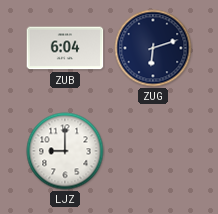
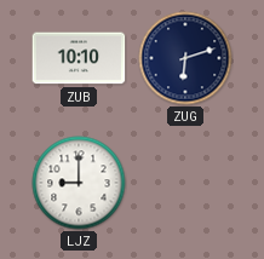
ZUB: 6:04 -> 10:10
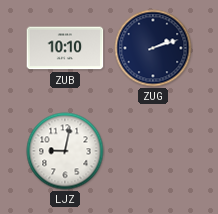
ZUG: 6:12 -> 2:12
LJZ: 9:00 -> 9:02
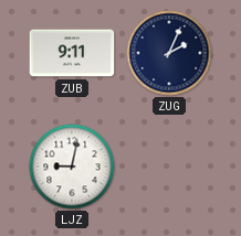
ZUB: 10:10 -> 9:11
ZUG: 2:12 -> 2:04
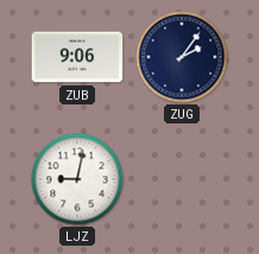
ZUB: 9:11 -> 9:06
ZUG: 2:04 -> 2:06
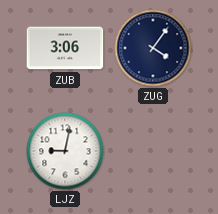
ZUB: 9:06 -> 3:06
ZUG: 2:06 -> 4:06
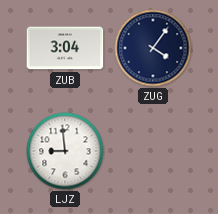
ZUB: 3:06 -> 3:04
LJZ: 9:02 -> 8:59
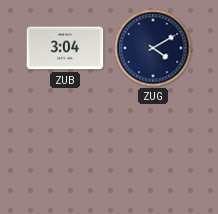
ZUG: 4:06 -> 4:10
LJZ: 8:59 -> none
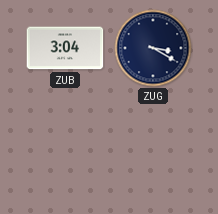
ZUG: 4:10 -> 3:20
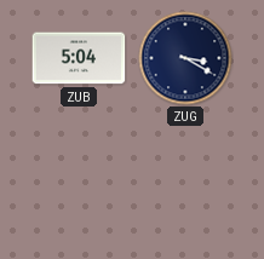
ZUB: 3:04 -> 5:04
